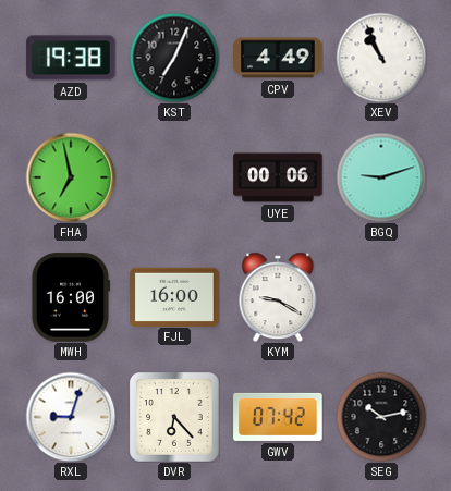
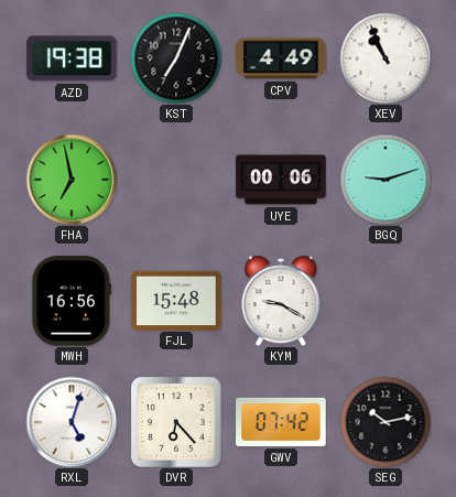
MWH: 16:00 -> 16:56
FJL: 16:00 -> 15:48
RXL: 9:03 -> 5:03
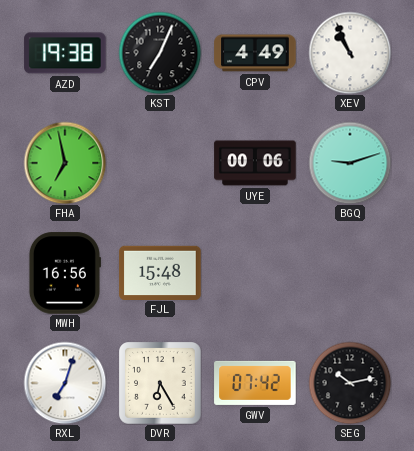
KYM: 9:20 -> none
RXL: 5:03 -> 7:03
DVR: 6:23 -> 6:25
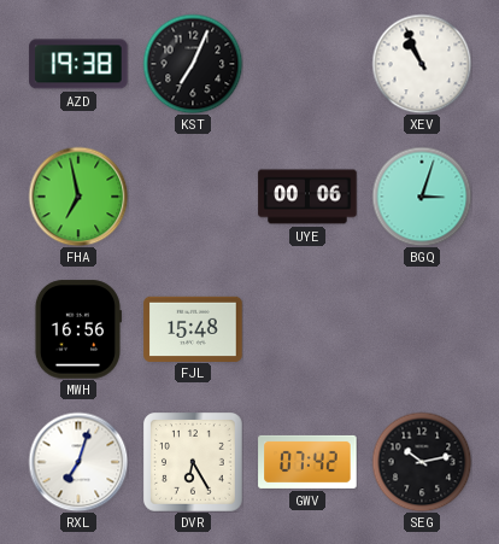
CPV: 4:49 -> none
BGQ: 9:12 -> 3:03
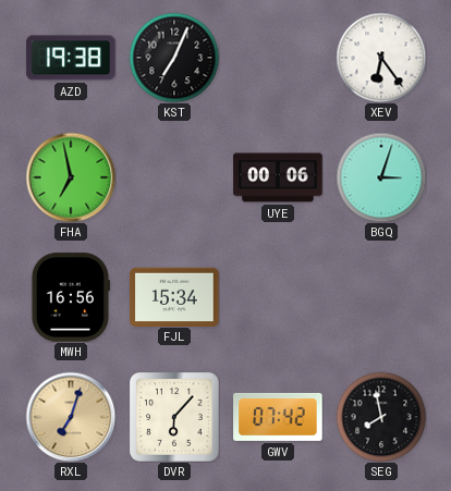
XEV: 10:56 -> 6:24
FJL: 15:48 -> 15:34
RXL dial: white -> champagne
DVR: 6:25 -> 6:07
SEG: 10:13 -> 7:58
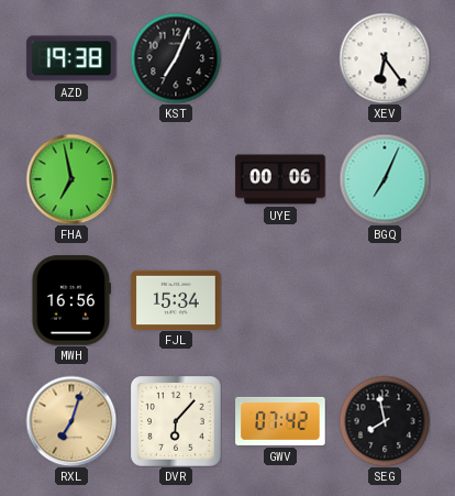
BGQ: 3:03 -> 7:04
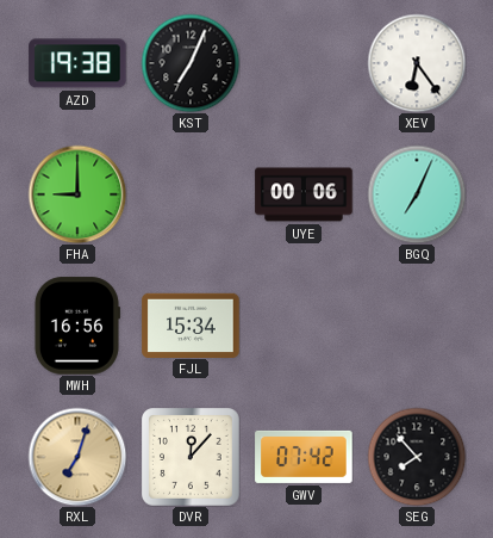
FHA: 6:58 -> 9:00
DVR: 6:07 -> 12:07
SEG: 7:58 -> 7:53
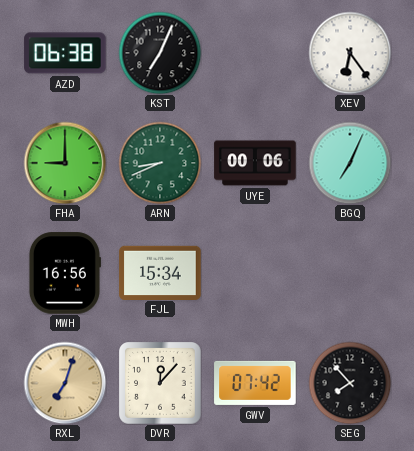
AZD: 19:38 -> 06:38
ARN: none -> 8:41
